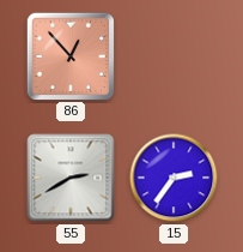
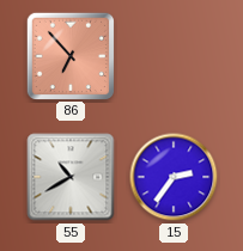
86: 12:53 -> 6:53
55: 2:40 -> 10:40
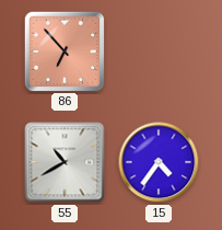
15: 2:36 -> 4:36
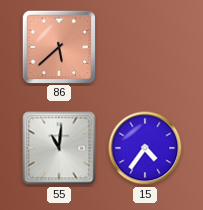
86: 6:53 -> 5:38
55: 10:40 -> 11:01
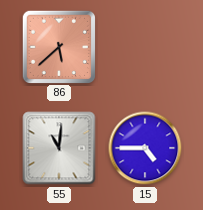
15: 4:36 -> 4:45
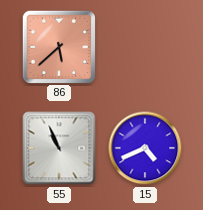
55: 11:01 -> 10:56
15: 4:45 -> 4:41
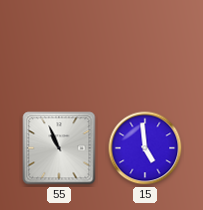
86: 5:38 -> none
15: 4:41 -> 4:59
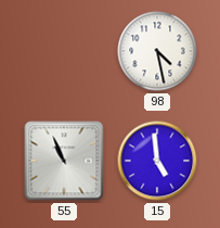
98: none -> 4:28
